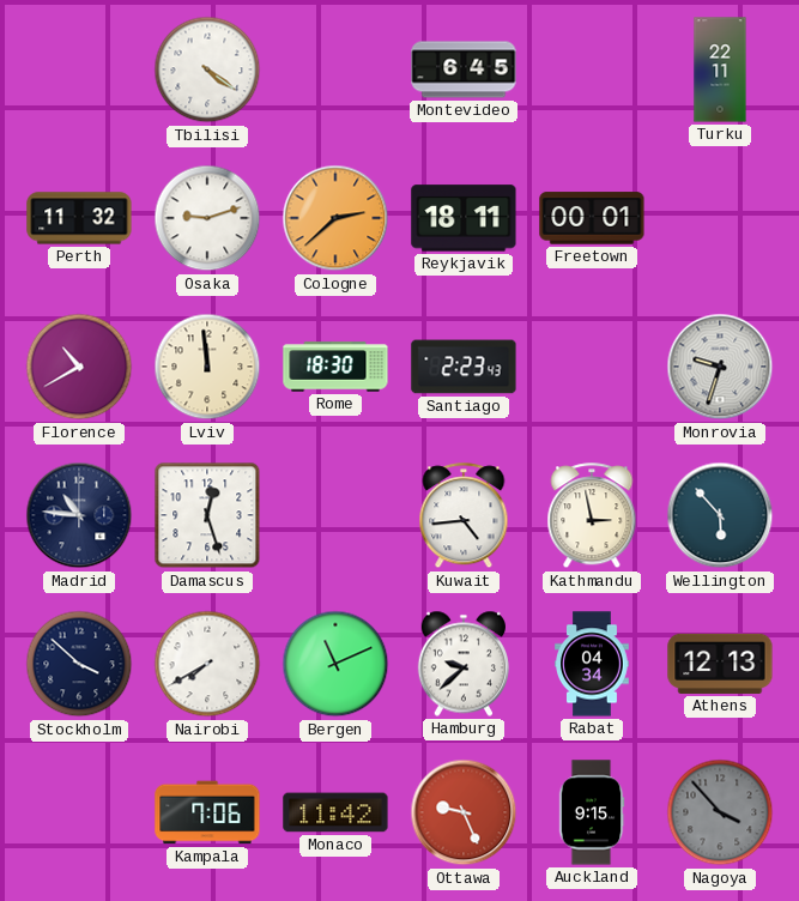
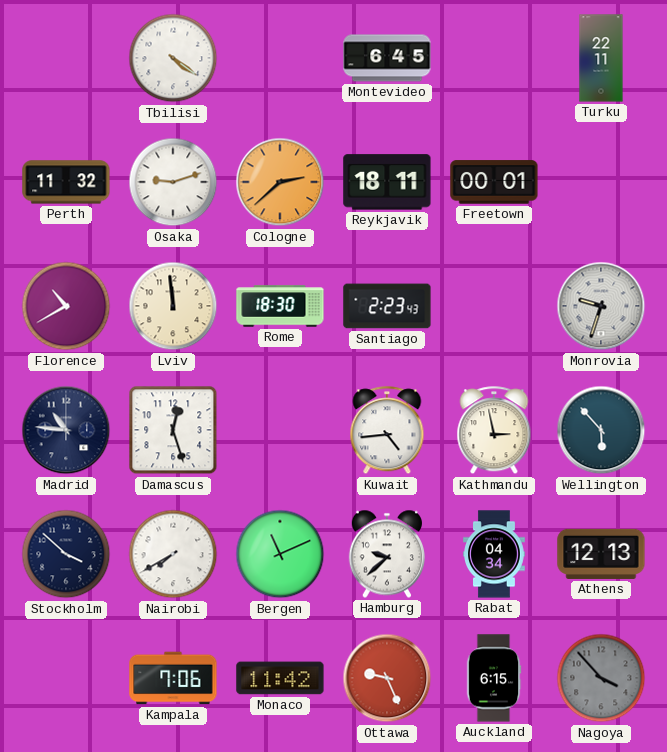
Auckland: 9:15 -> 6:15
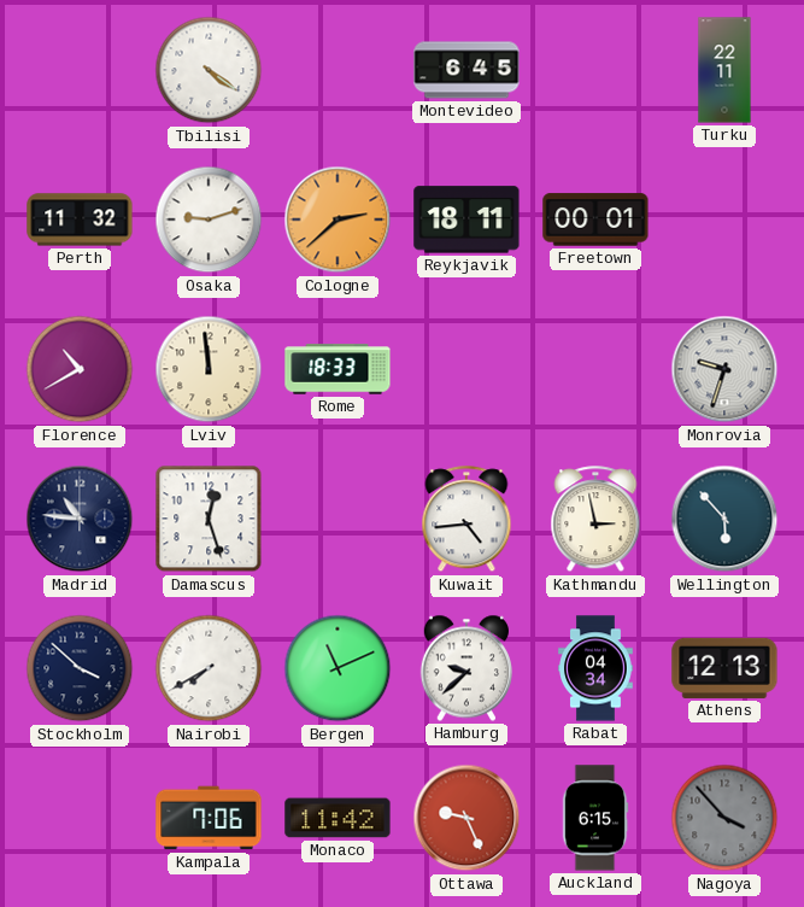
Rome: 18:30 -> 18:33
Santiago: 2:23 -> none
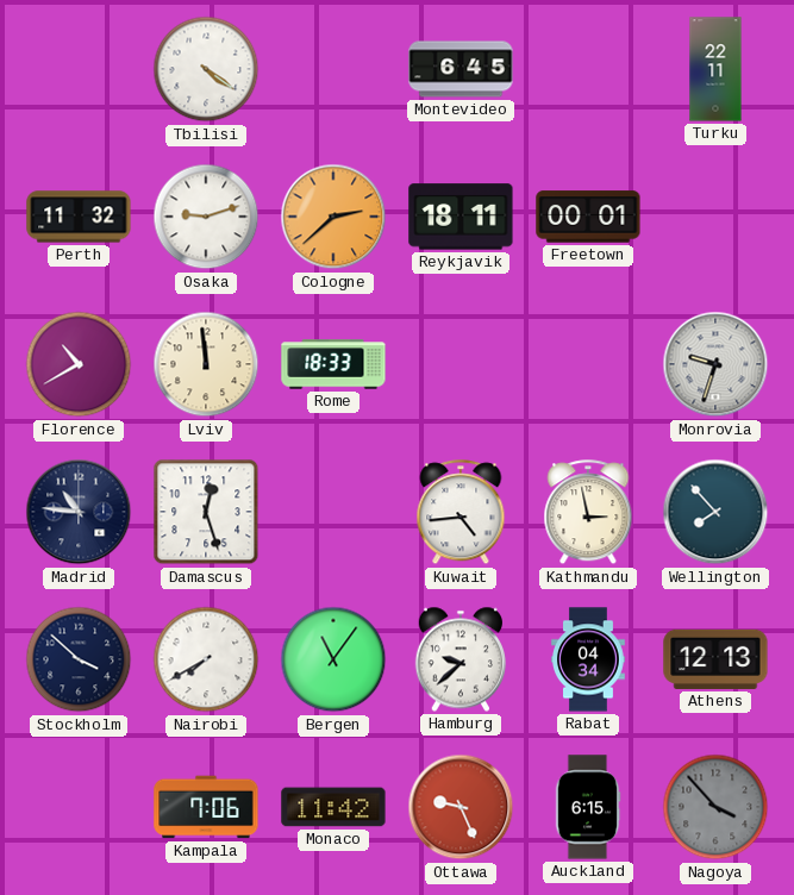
Wellington: 5:53 -> 7:53
Bergen: 11:11 -> 11:06
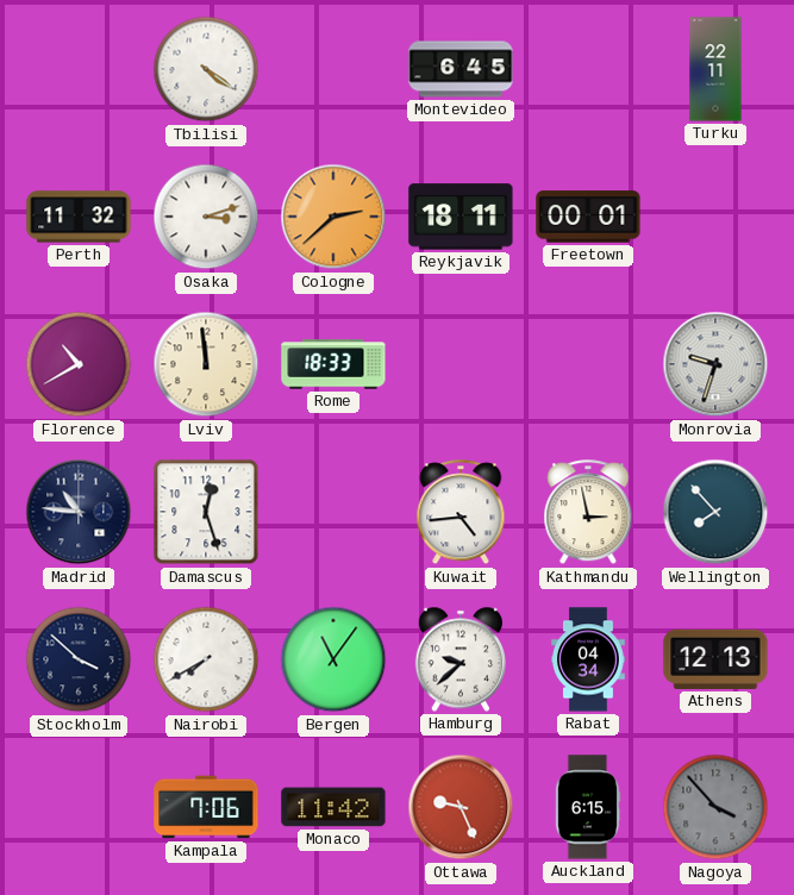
Osaka: 9:12 -> 3:12
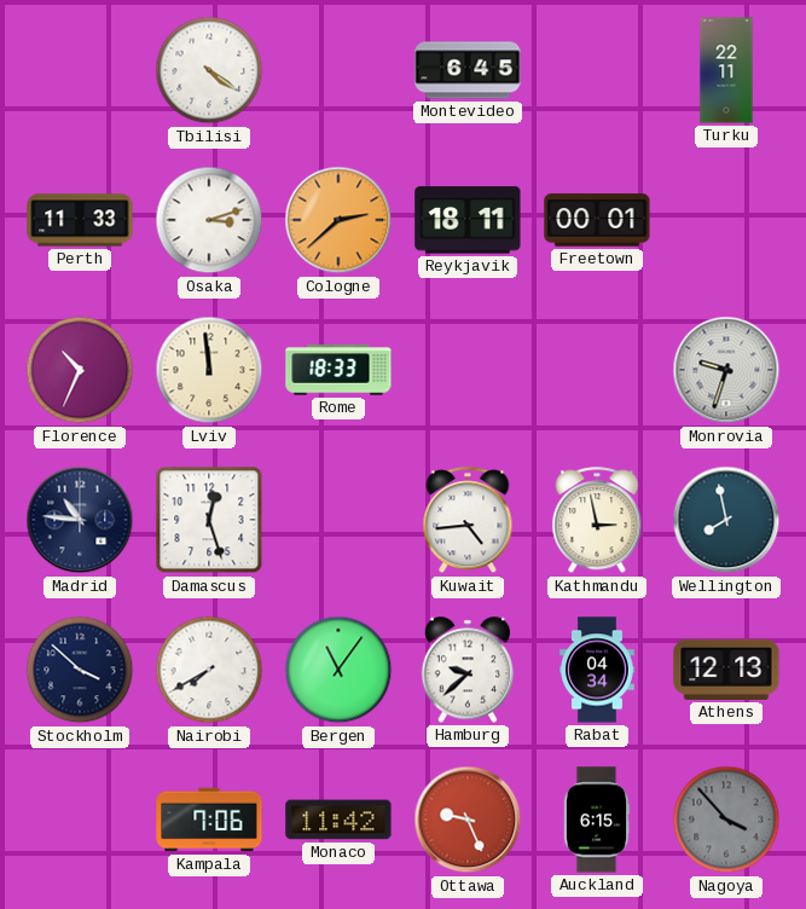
Perth: 11:32 -> 11:33
Florence: 10:40 -> 10:34
Wellington: 7:53 -> 7:58
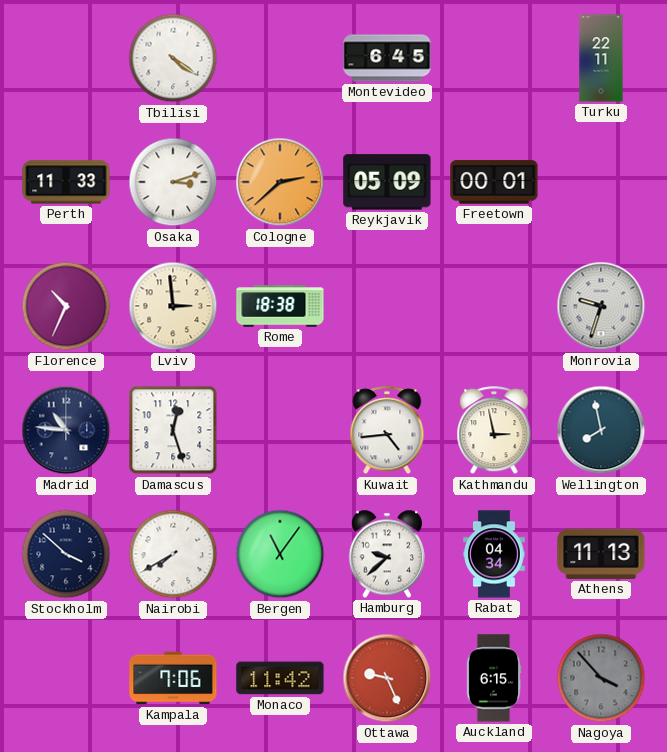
Reykjavik: 18:11 -> 05:09
Lviv: 11:59 -> 2:59
Rome: 18:33 -> 18:38
Athens: 12:13 -> 11:13
